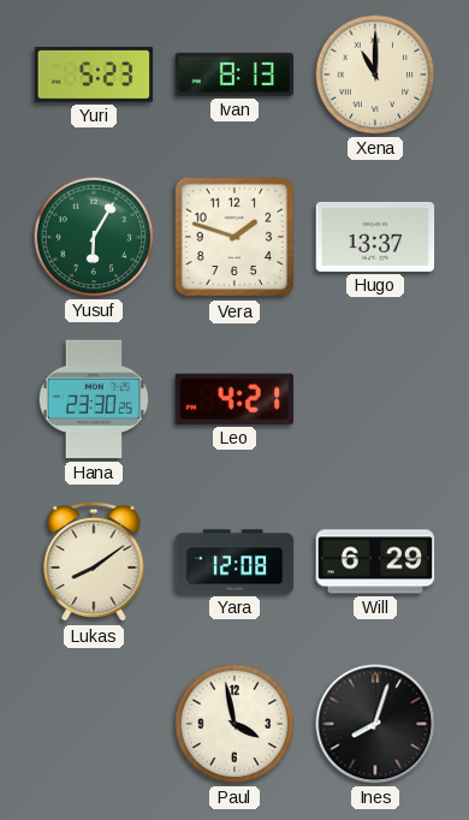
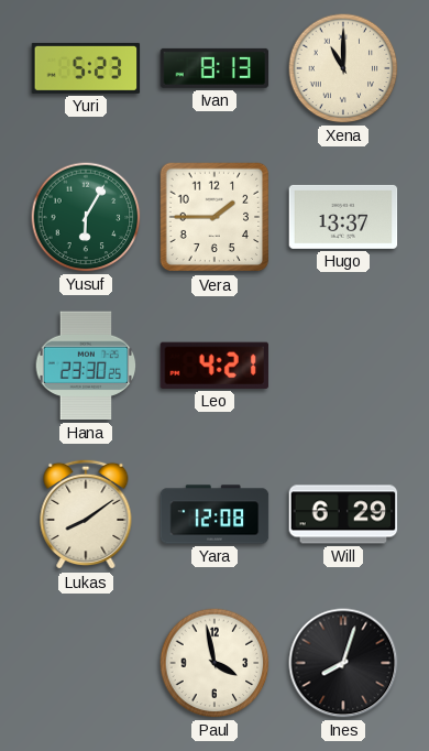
Vera: 1:48 -> 1:45
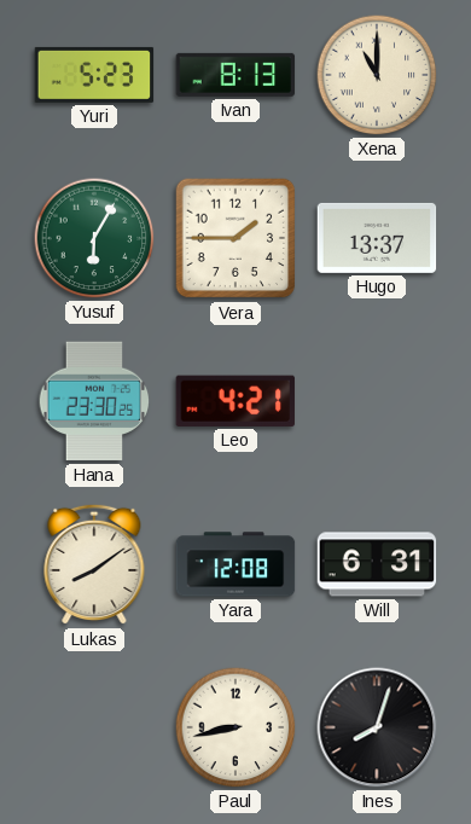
Will: 6:29 -> 6:31
Paul: 3:58 -> 8:43
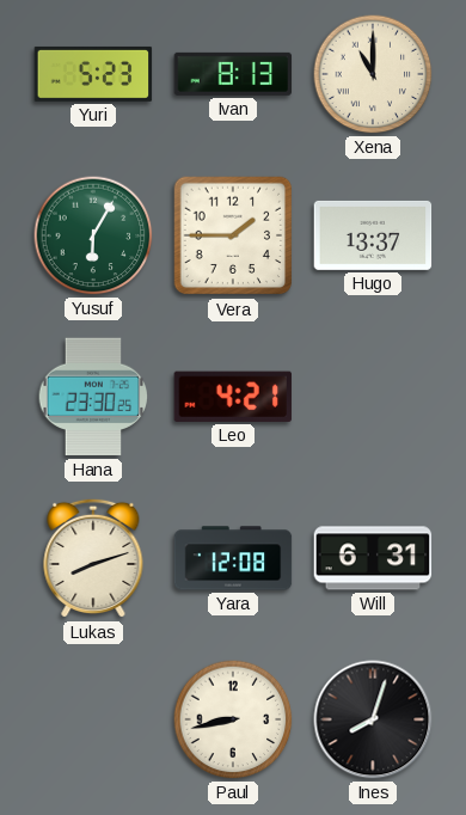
Lukas: 8:09 -> 8:12
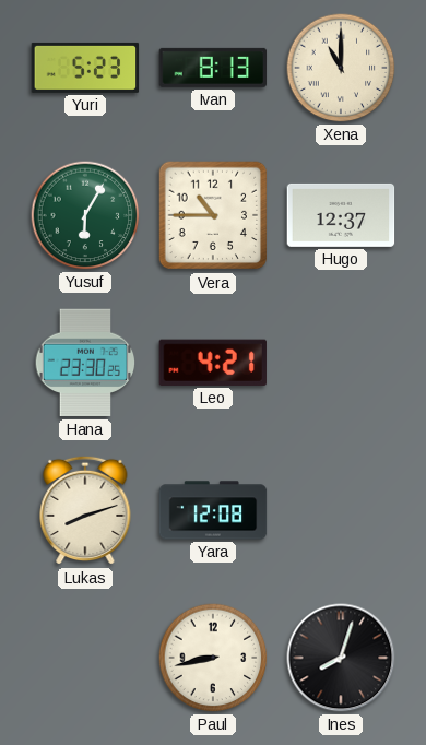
Vera: 1:45 -> 10:45
Hugo: 13:37 -> 12:37
Will: 6:31 -> none
